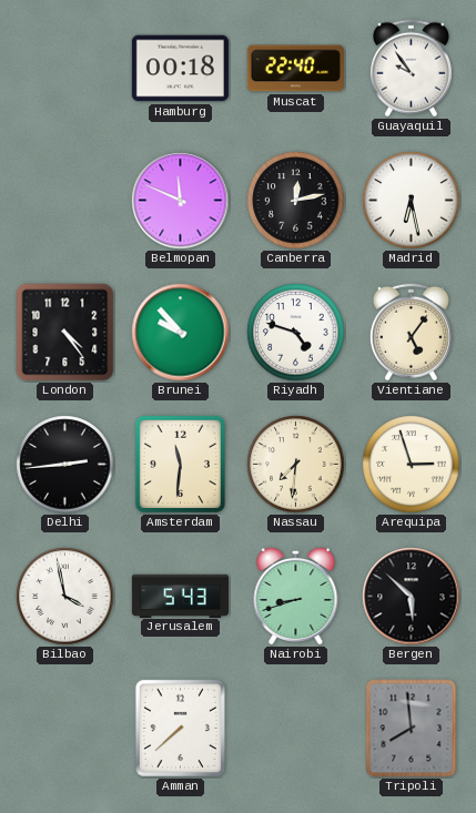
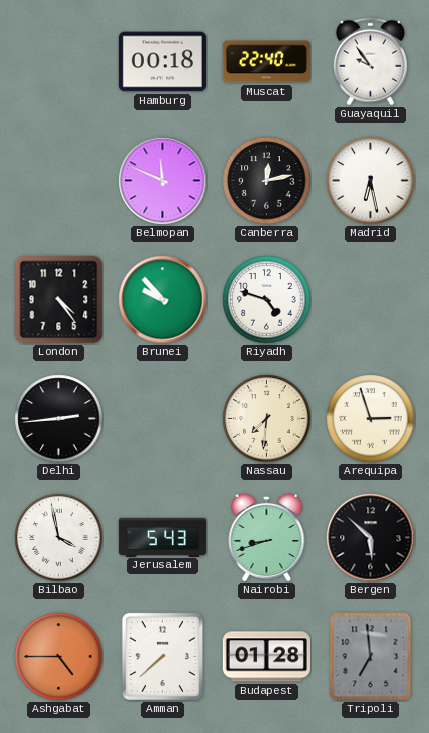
Vientiane: 5:06 -> none
Amsterdam: 11:31 -> none
Ashgabat: none -> 4:45
Budapest: none -> 01:28
Tripoli: 7:59 -> 6:59
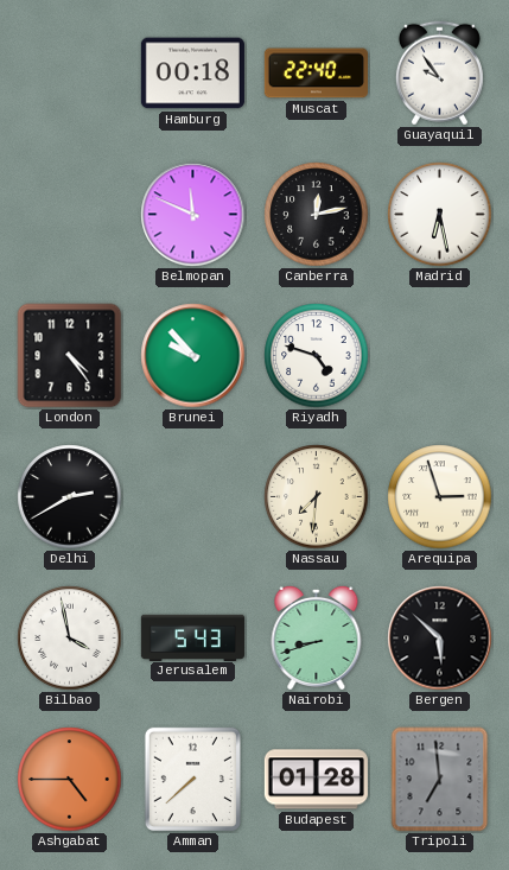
Delhi: 2:44 -> 2:40
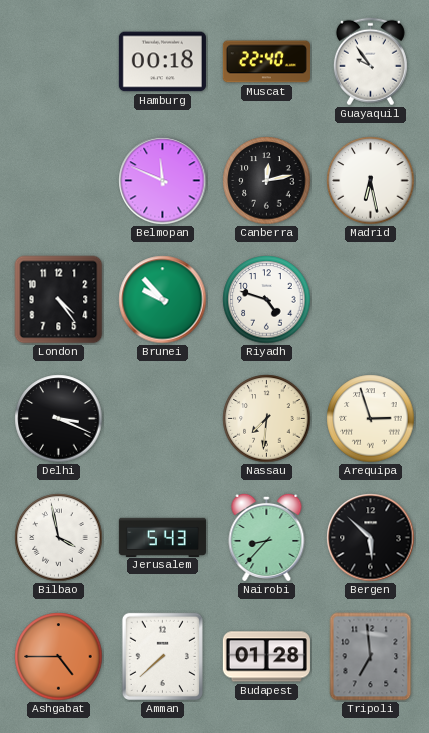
Delhi: 2:40 -> 3:19
Nairobi: 8:42 -> 8:37
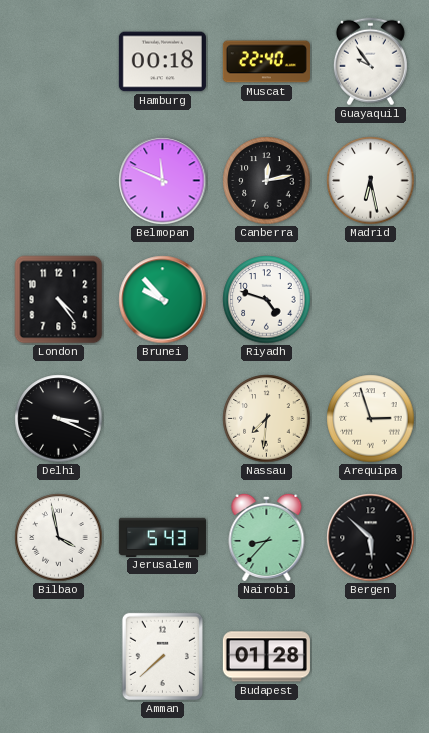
Ashgabat: 4:45 -> none
Tripoli: 6:59 -> none
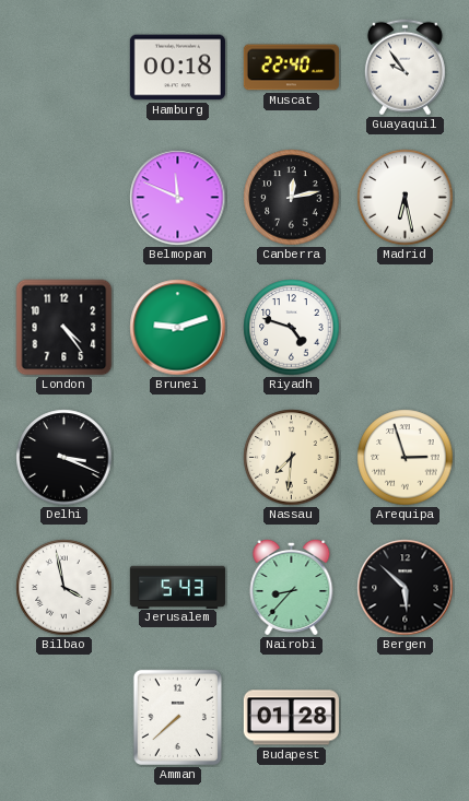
Brunei: 9:53 -> 9:12
